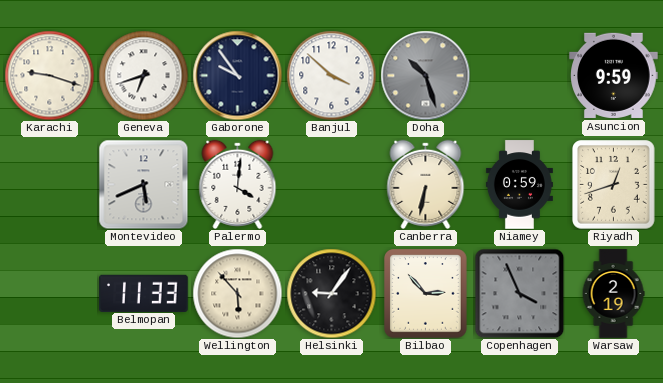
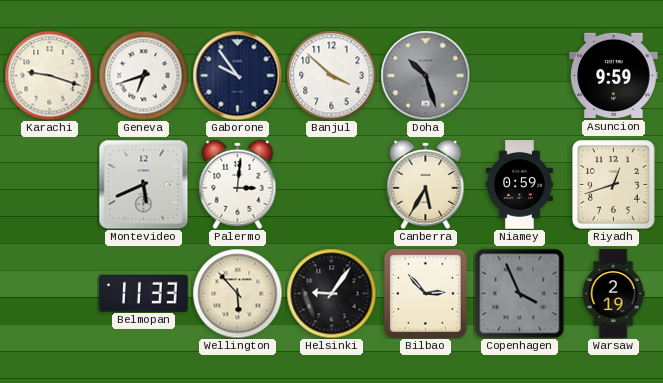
Palermo: 4:01 -> 3:01
Canberra: 6:32 -> 5:35
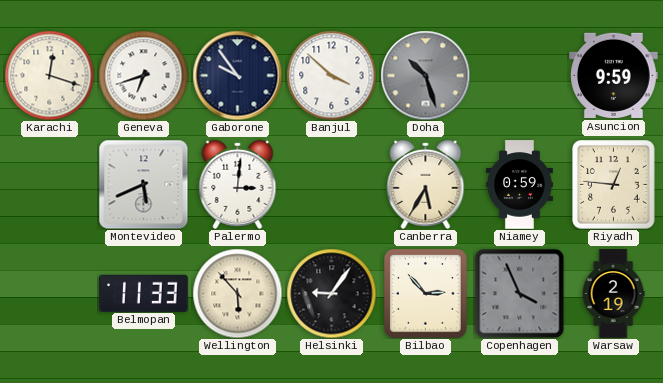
Karachi: 9:18 -> 12:18
Riyadh: 12:42 -> 12:46
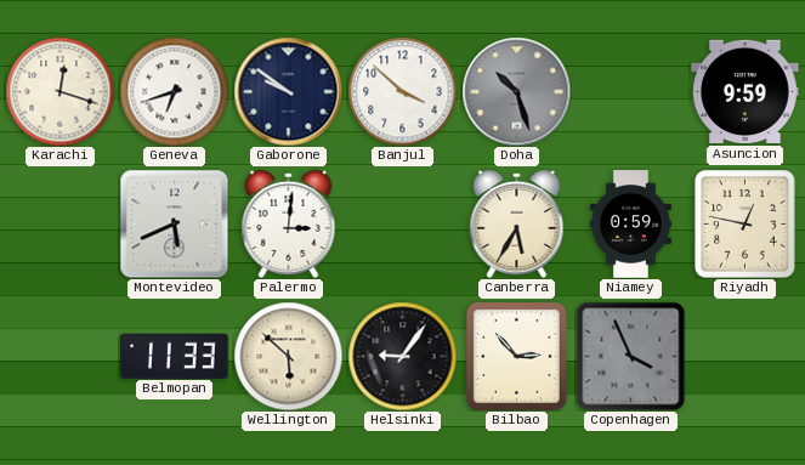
Gaborone: 9:54 -> 9:51
Riyadh: 12:46 -> 12:47
Wellington: 5:53 -> 5:52
Warsaw: 2:19 -> none
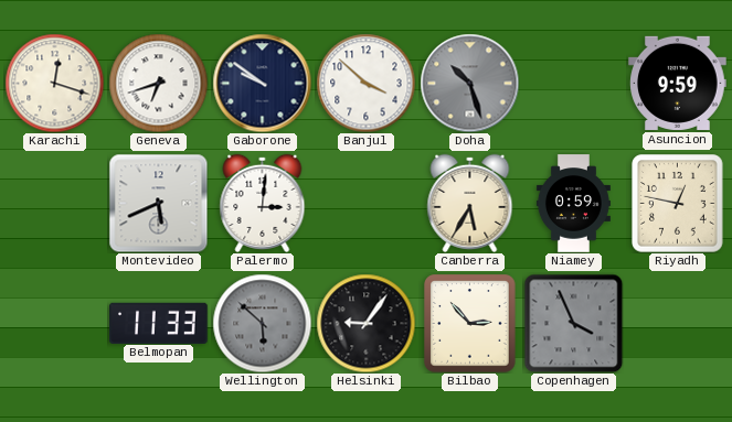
Wellington dial: cream -> grey
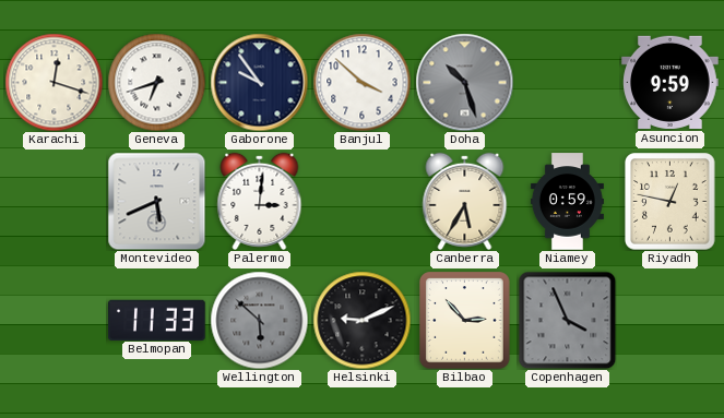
Gaborone: 9:51 -> 9:54
Helsinki: 9:06 -> 9:11
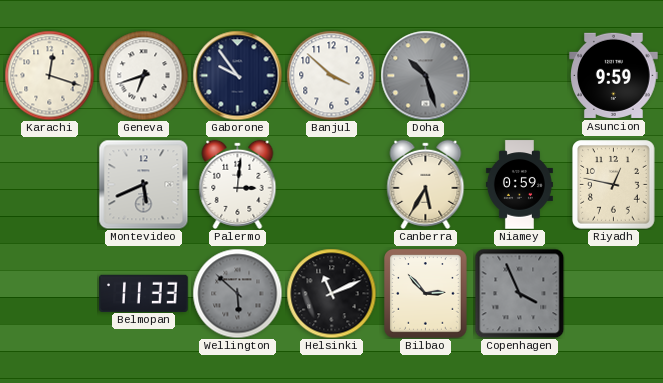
Helsinki: 9:11 -> 11:11
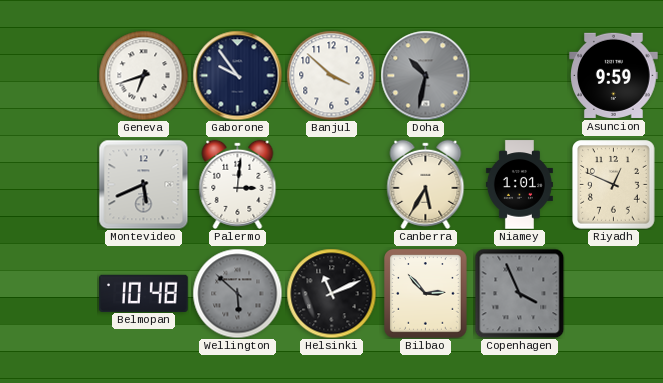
Karachi: 12:18 -> none
Doha: 10:27 -> 10:32
Niamey: 0:59 -> 1:01
Riyadh: 12:47 -> 12:49
Belmopan: 11:33 -> 10:48
